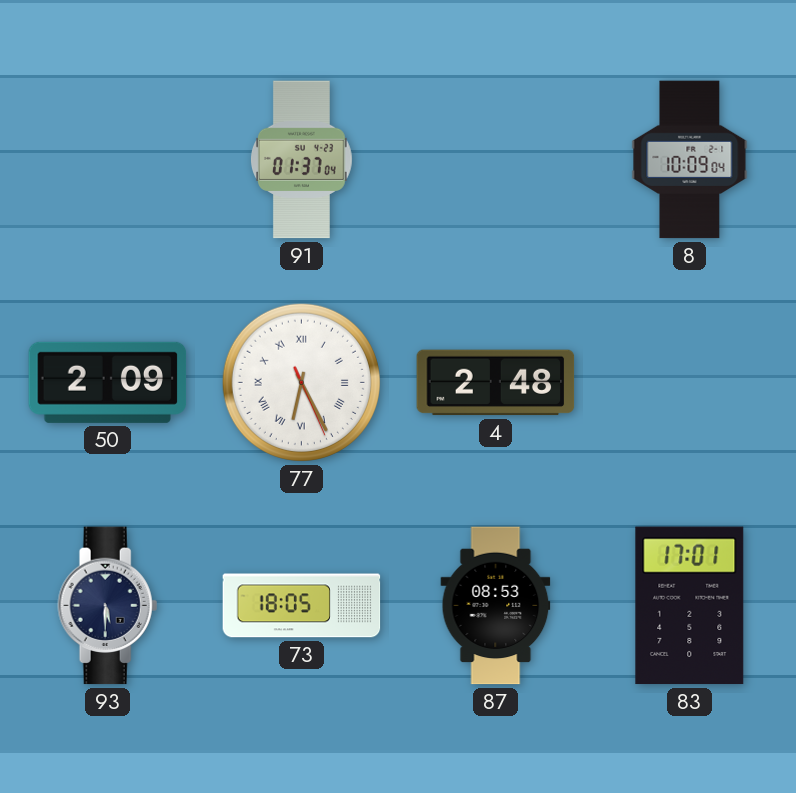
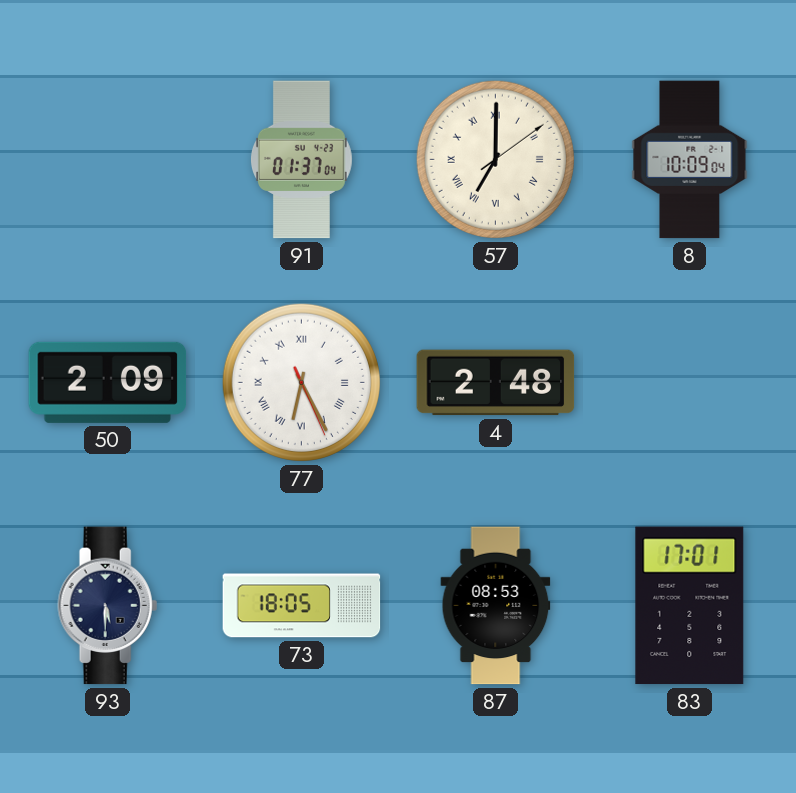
57: none -> 7:00
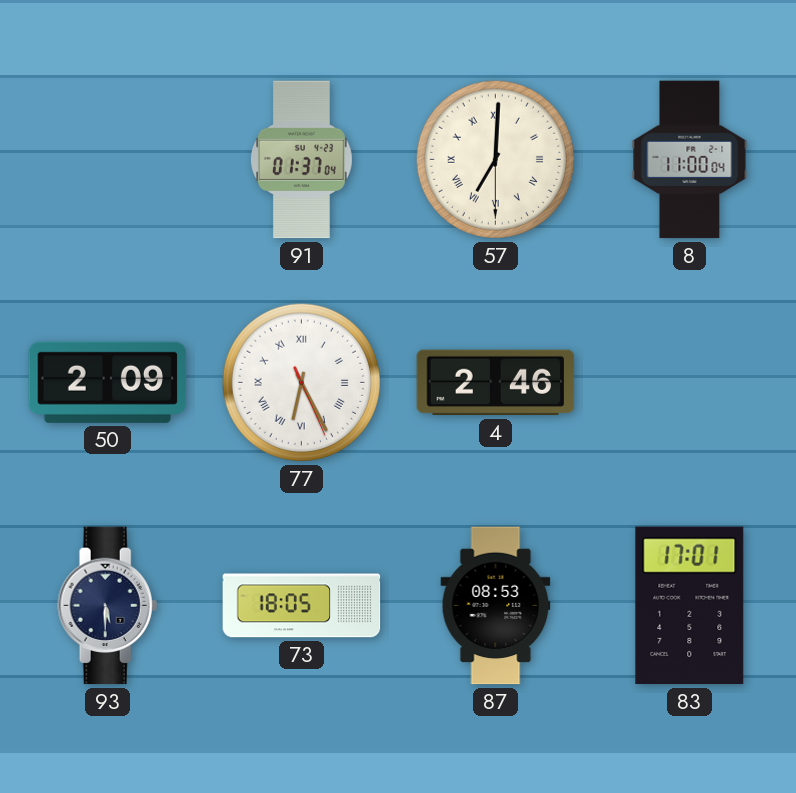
57: 7:00:09 -> 7:00:30
8: 10:09 -> 11:00
4: 2:48 -> 2:46
